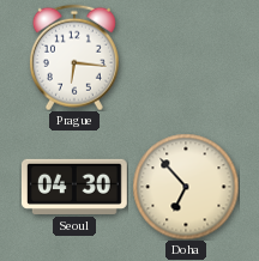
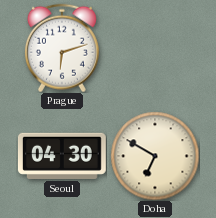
Prague: 6:16 -> 6:12
Doha: 6:53 -> 6:50
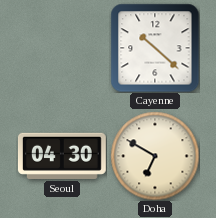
Prague: 6:12 -> none
Cayenne: none -> 10:22
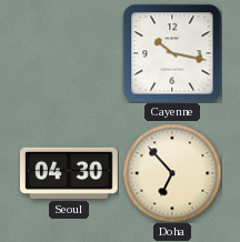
Cayenne: 10:22 -> 10:17
Doha: 6:50 -> 6:53
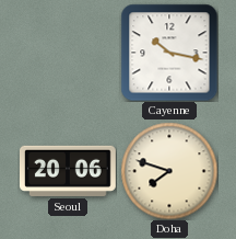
Seoul: 04:30 -> 20:06
Doha: 6:53 -> 7:48
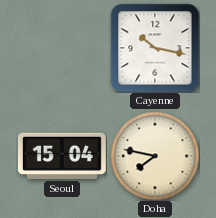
Seoul: 20:06 -> 15:04
Doha: 7:48 -> 7:47
